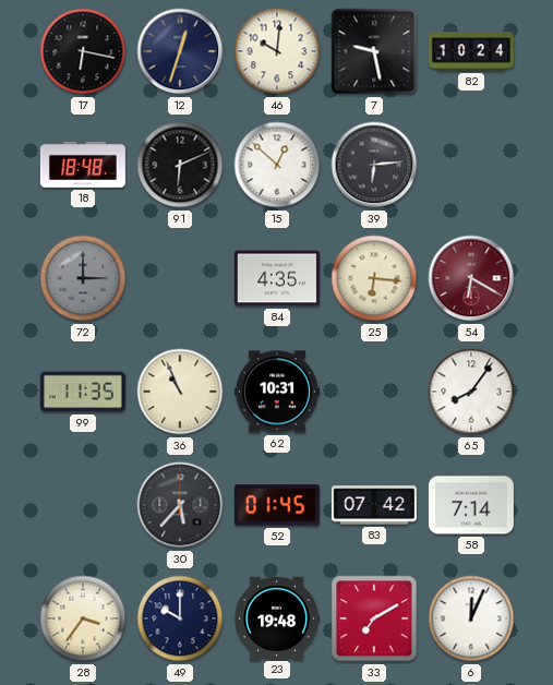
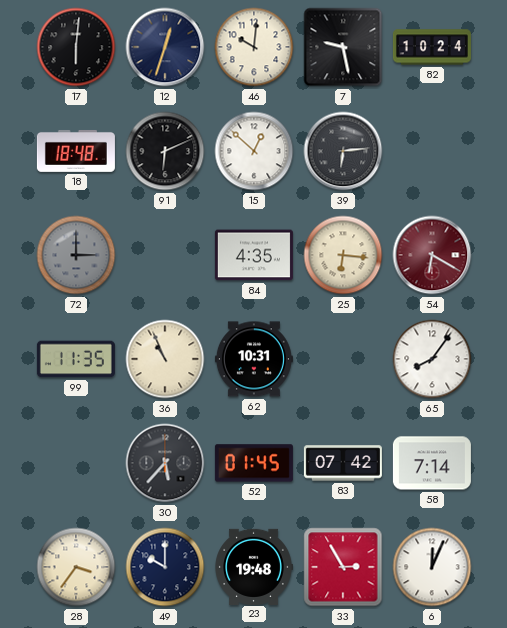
17: 6:17 -> 6:01
33: 7:10 -> 2:55
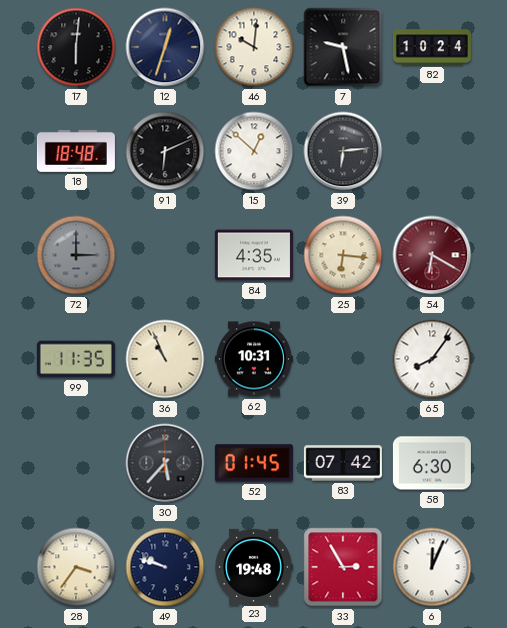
58: 7:14 -> 6:30
49: 10:00 -> 9:48
